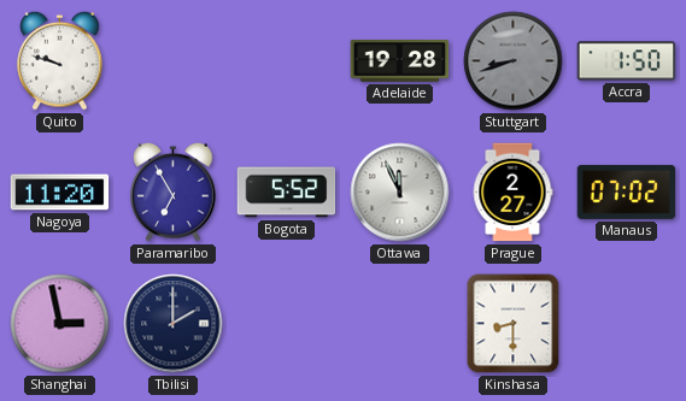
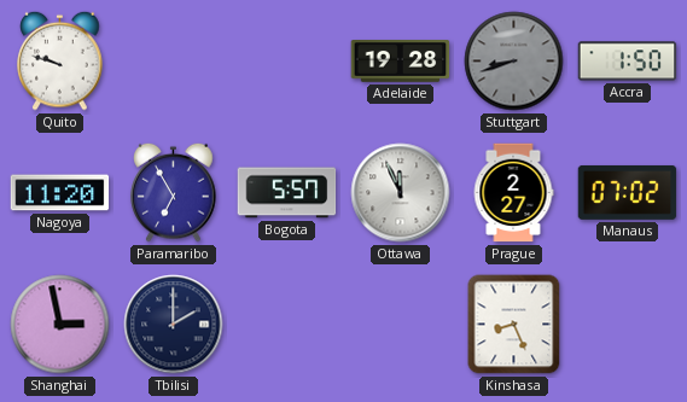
Bogota: 5:52 -> 5:57
Kinshasa: 8:30 -> 8:26
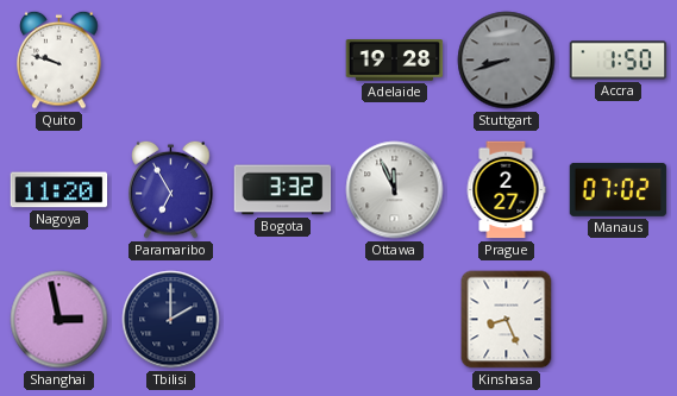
Bogota: 5:57 -> 3:32
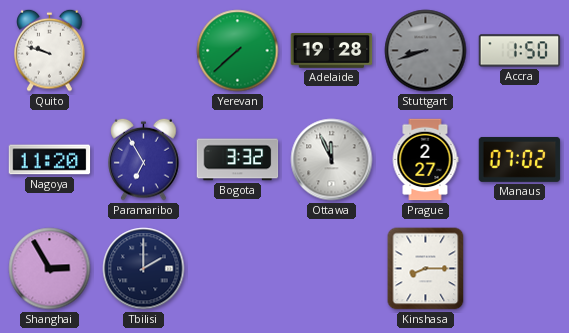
Yerevan: none -> 7:38
Shanghai: 2:58 -> 2:55
Kinshasa: 8:26 -> 8:15
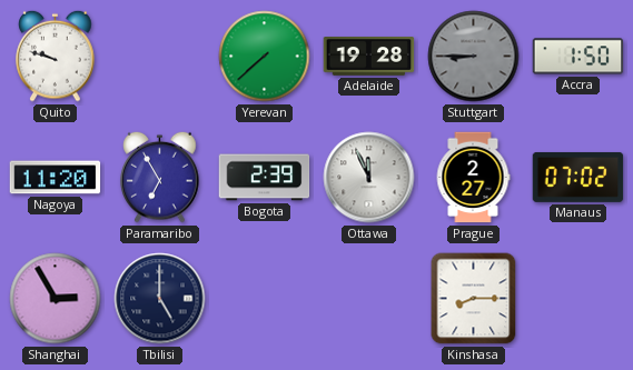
Stuttgart: 8:42 -> 8:45
Bogota: 3:32 -> 2:39
Tbilisi: 2:00 -> 5:00
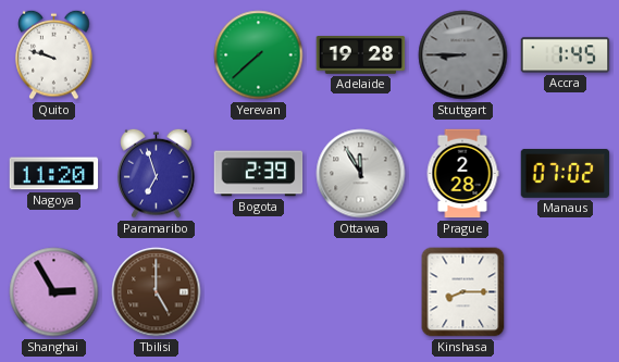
Accra: 1:50 -> 1:45
Paramaribo: 6:55 -> 6:57
Ottawa: 11:56 -> 11:55
Prague: 2:27 -> 2:28
Tbilisi dial: navy -> brown
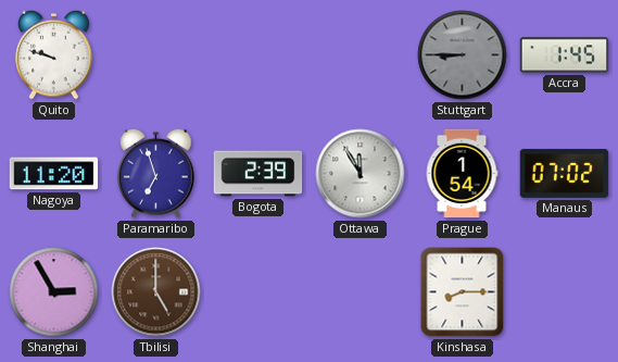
Yerevan: 7:38 -> none
Adelaide: 19:28 -> none
Prague: 2:28 -> 1:54
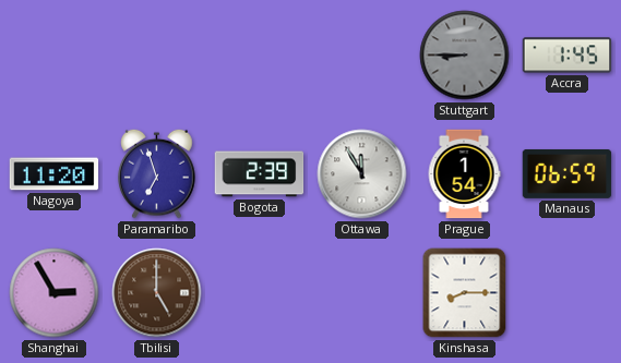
Quito: 9:48 -> none
Manaus: 07:02 -> 06:59
